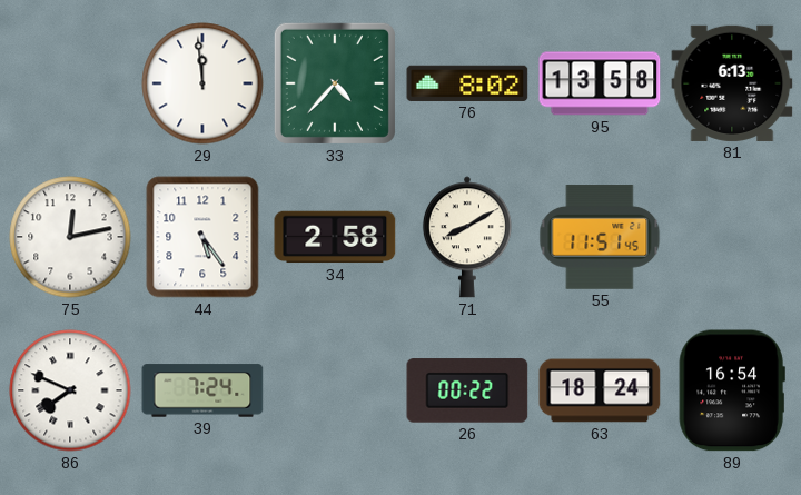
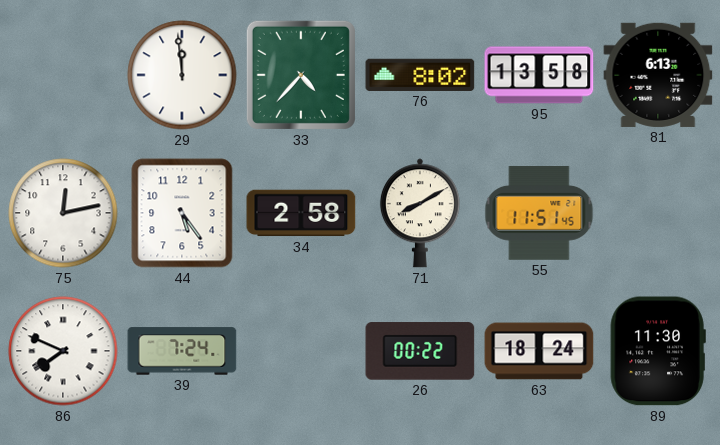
89: 16:54 -> 11:30
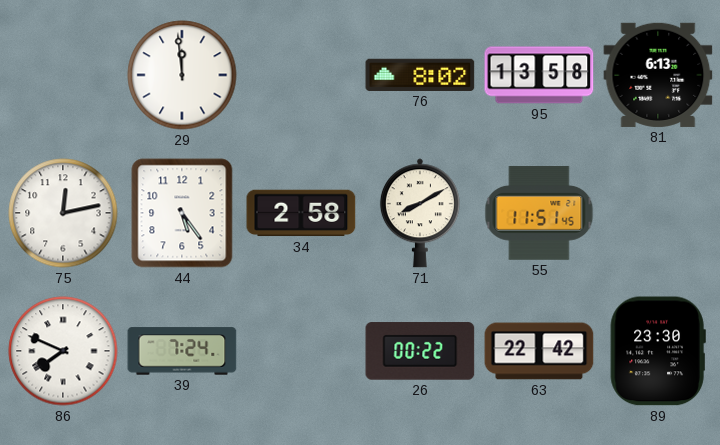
33: 4:37 -> none
63: 18:24 -> 22:42
89: 11:30 -> 23:30
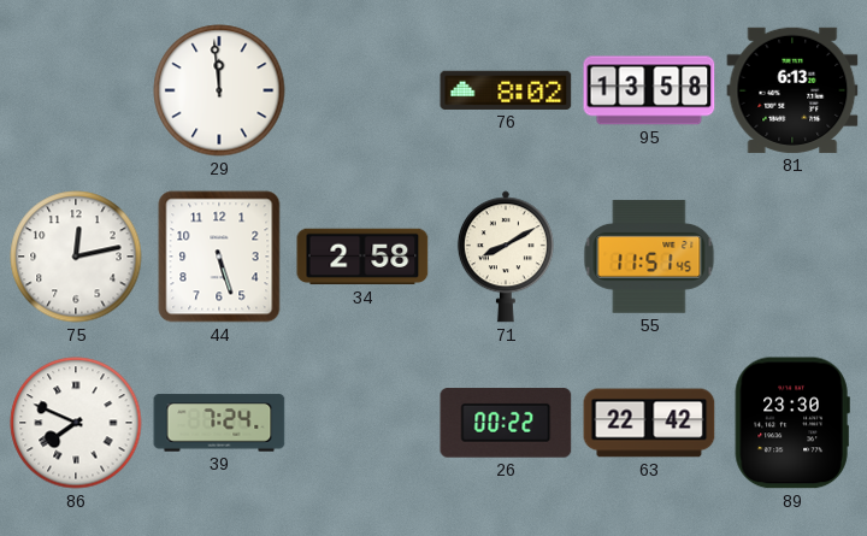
44: 5:24 -> 5:27
